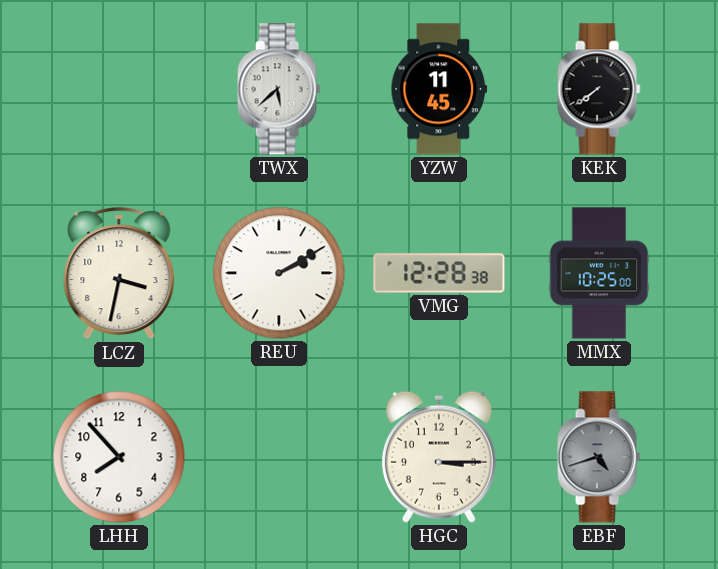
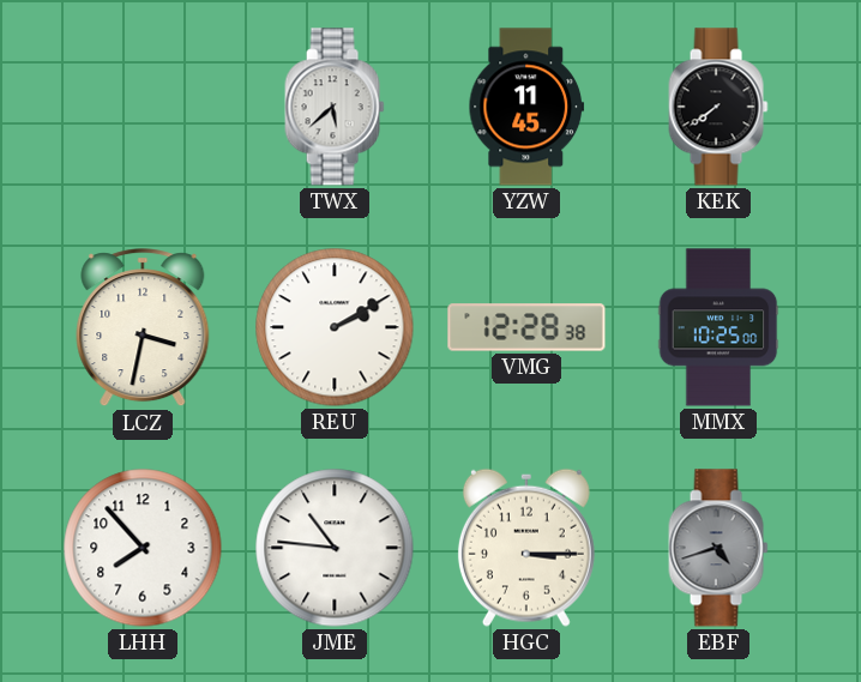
JME: none -> 10:46
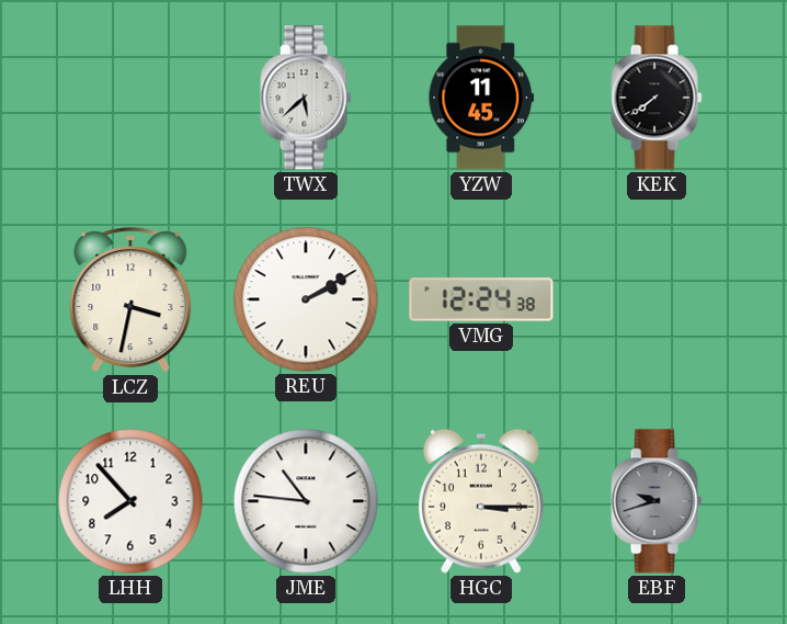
VMG: 12:28 -> 12:24
MMX: 10:25 -> none
EBF: 4:42 -> 9:42
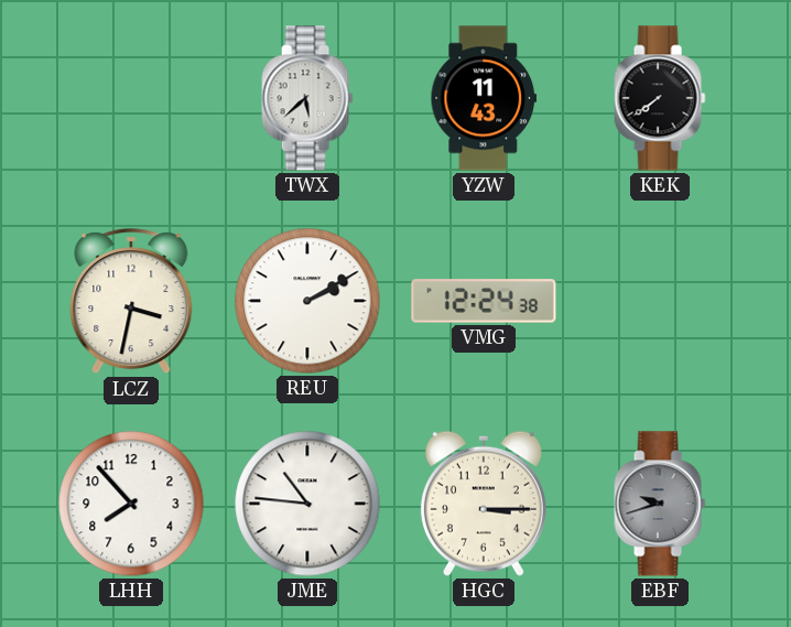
YZW: 11:45 -> 11:43
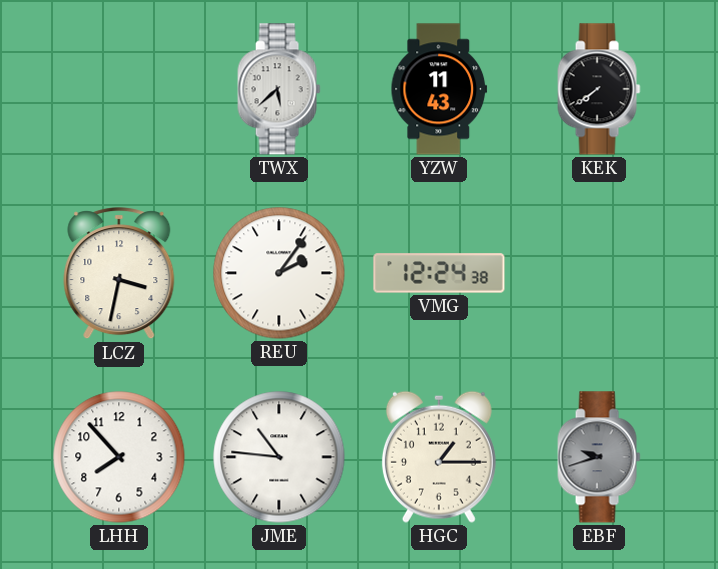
REU: 2:10 -> 2:06
HGC: 3:15 -> 1:15
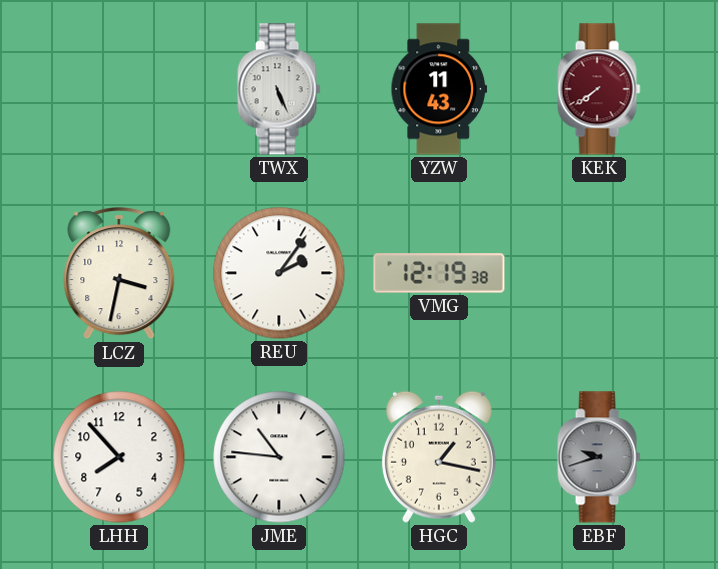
TWX: 5:38 -> 5:26
KEK dial: black -> burgundy
VMG: 12:24 -> 12:19
HGC: 1:15 -> 1:17
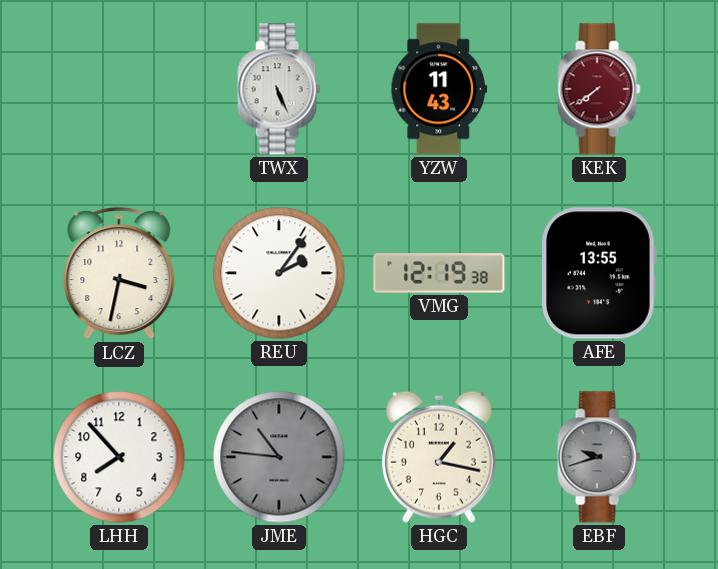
AFE: none -> 13:55
JME dial: white -> grey
